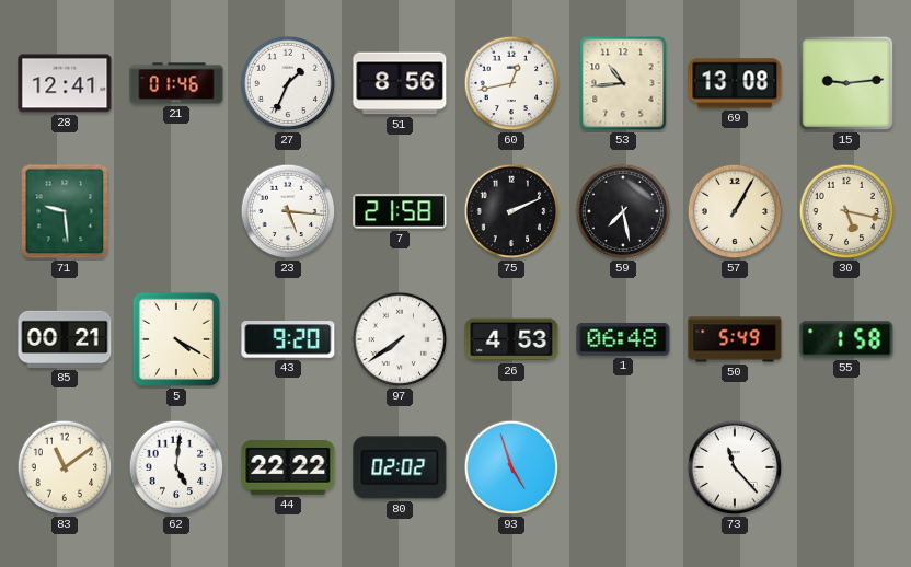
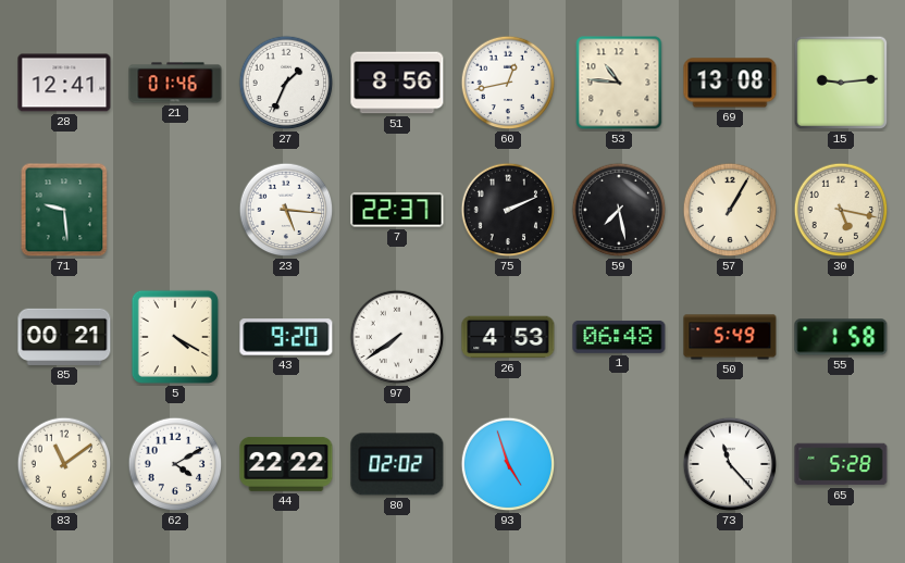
53: 10:44 -> 10:46
7: 21:58 -> 22:37
62: 5:01 -> 4:10
65: none -> 5:28
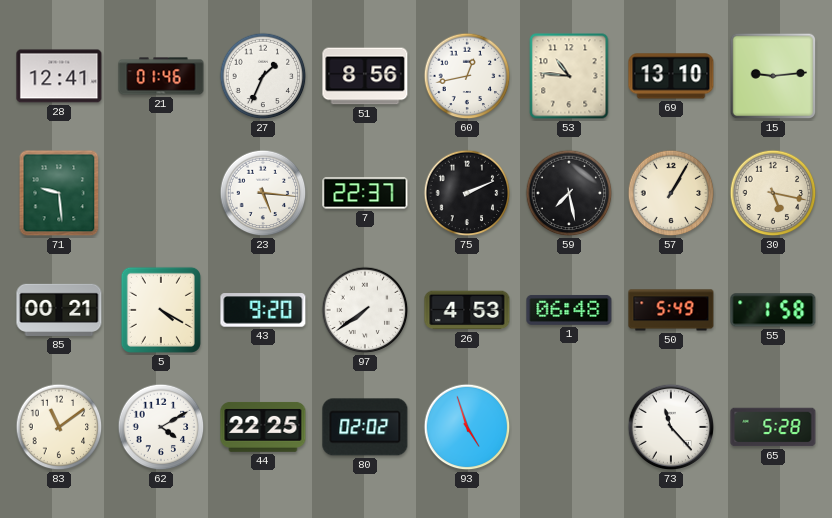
69: 13:08 -> 13:10
44: 22:22 -> 22:25
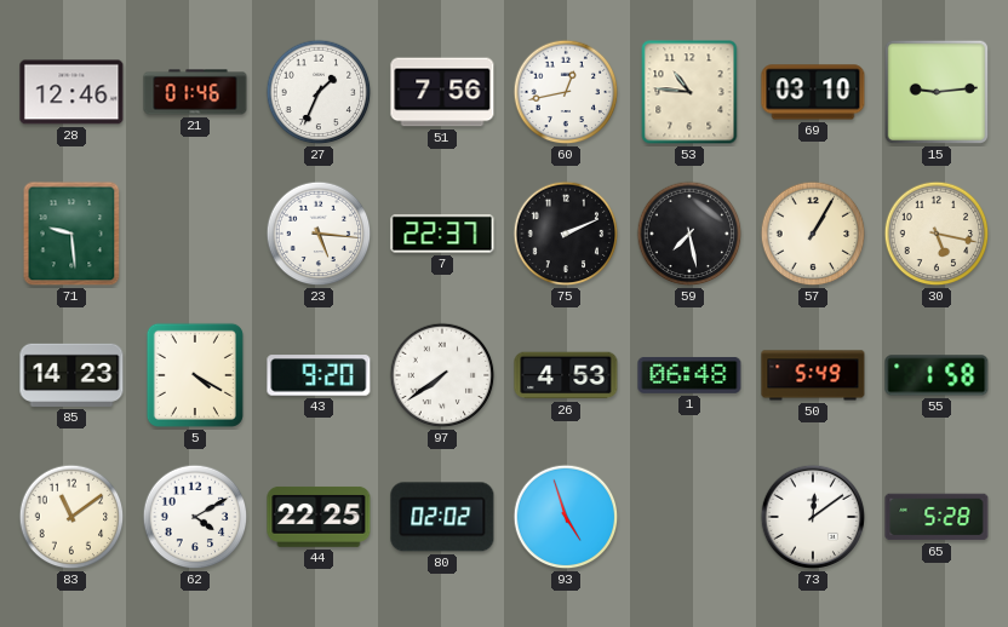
28: 12:41 -> 12:46
51: 8:56 -> 7:56
69: 13:10 -> 03:10
85: 00:21 -> 14:23
73: 11:23 -> 12:09
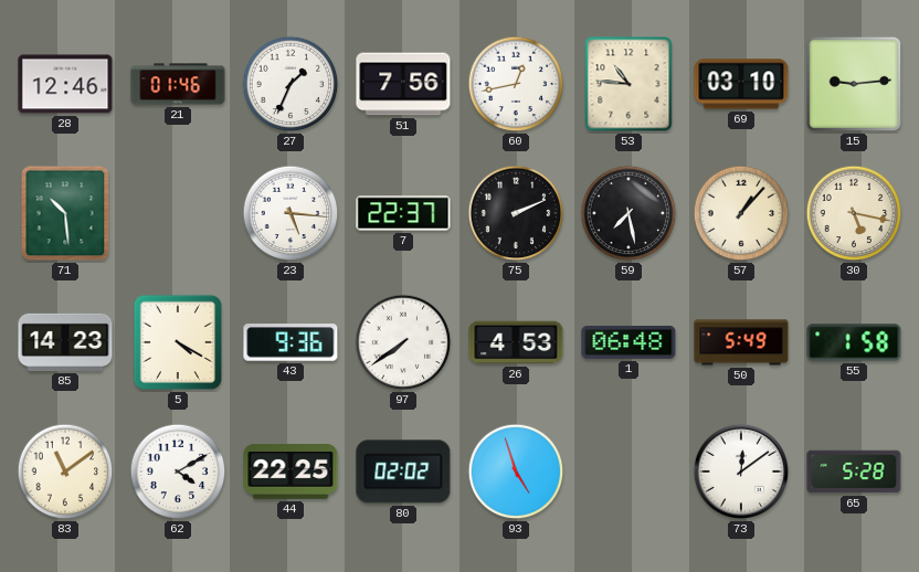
71: 9:29 -> 10:29
57: 1:05 -> 1:07
43: 9:20 -> 9:36
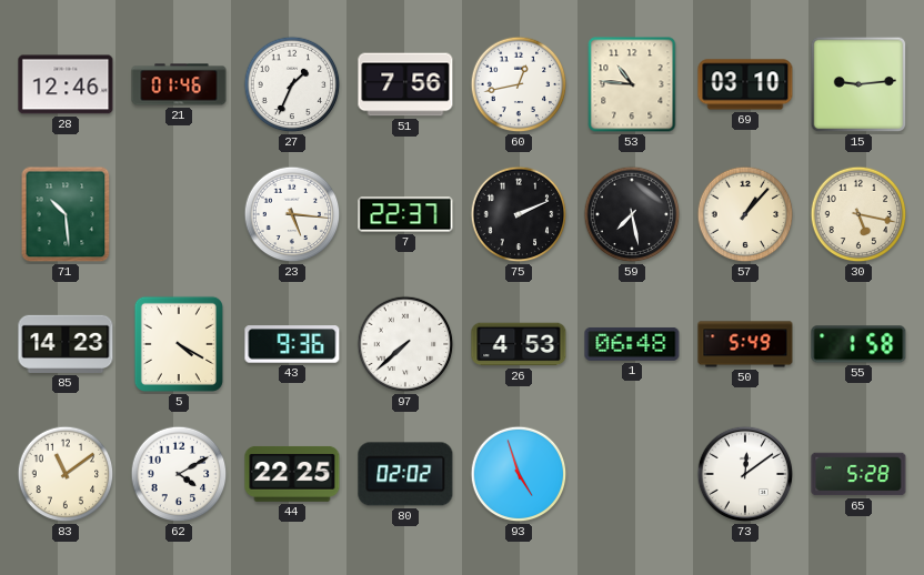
97: 7:39 -> 7:38
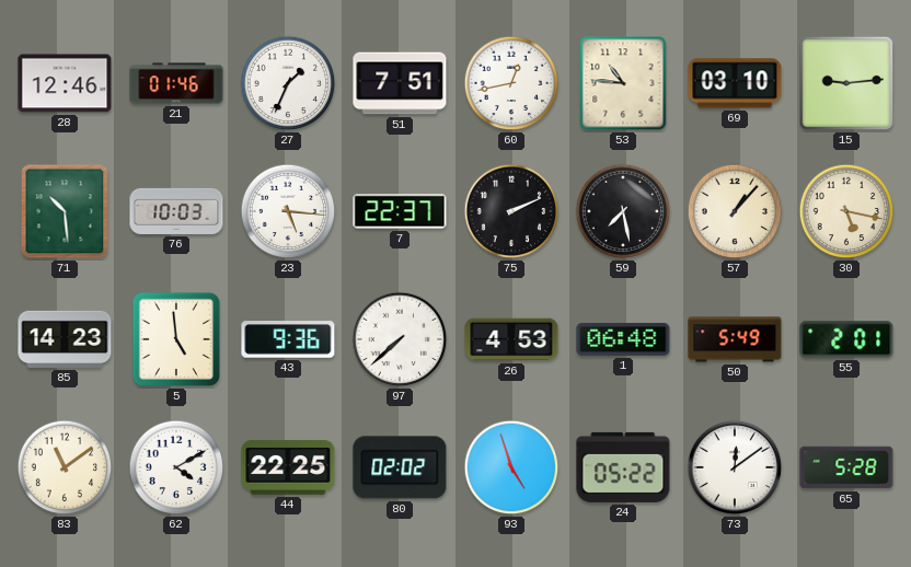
51: 7:56 -> 7:51
76: none -> 10:03
5: 4:20 -> 4:59
55: 1:58 -> 2:01
24: none -> 05:22
